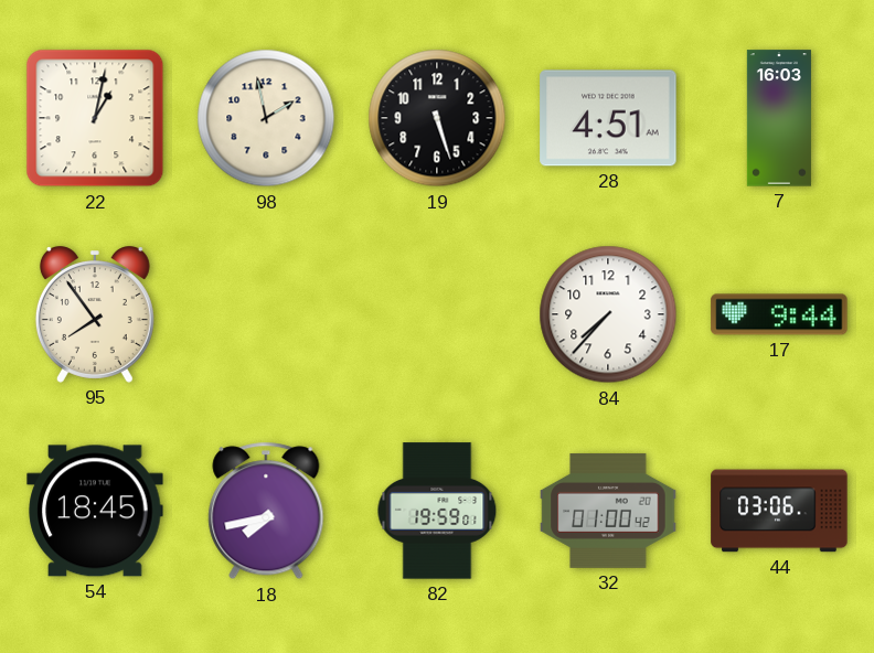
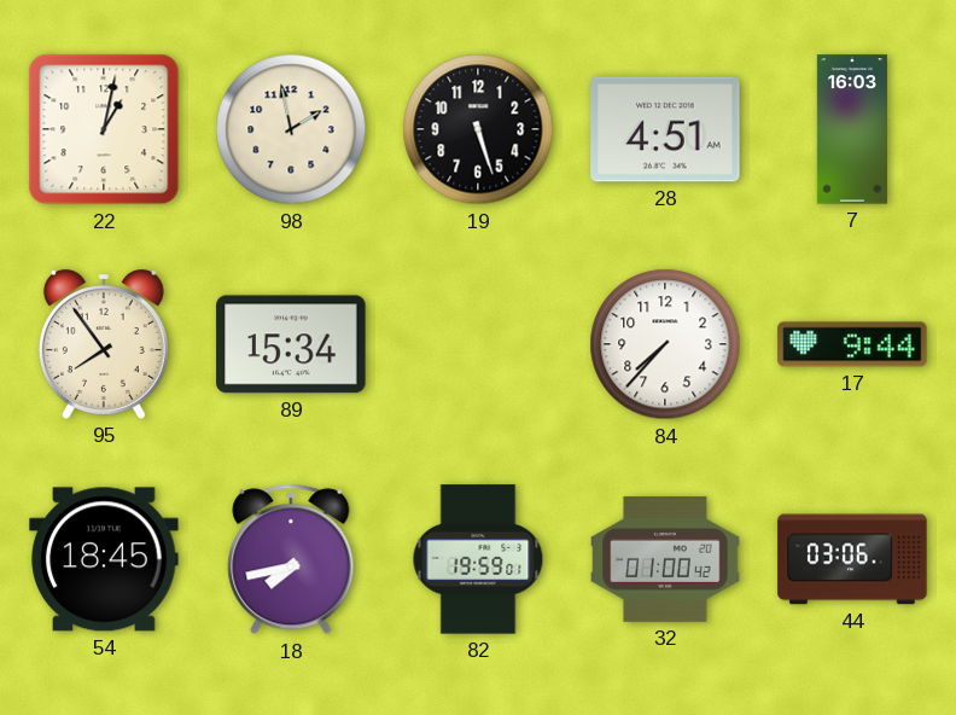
89: none -> 15:34
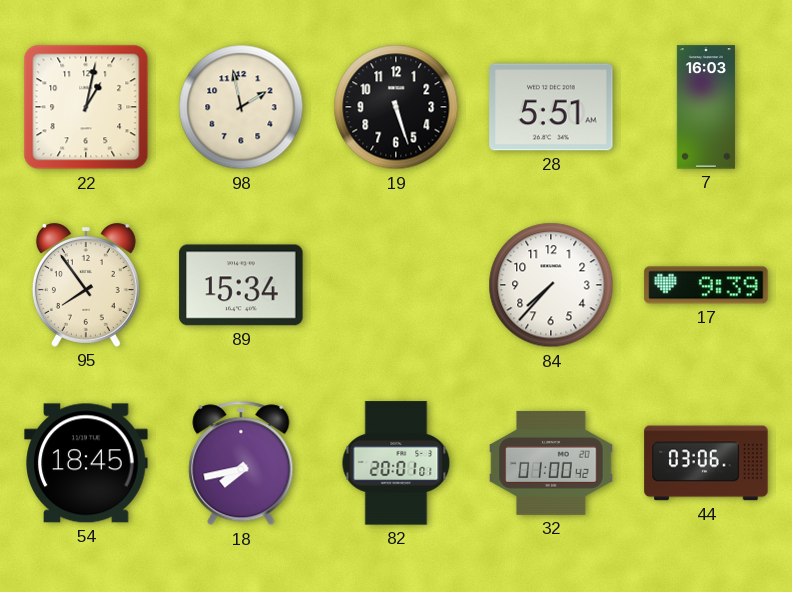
28: 4:51 -> 5:51
17: 9:44 -> 9:39
82: 19:59 -> 20:01
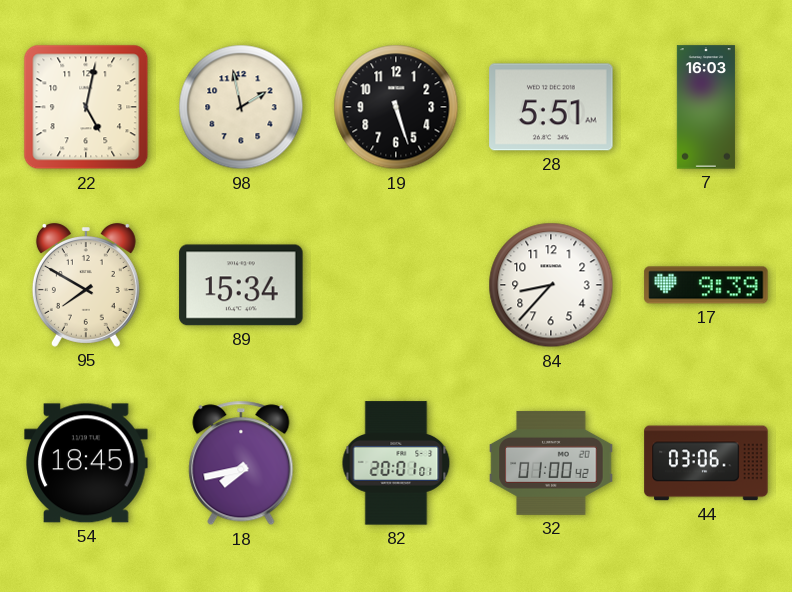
22: 1:02 -> 5:02
95: 7:54 -> 7:50
84: 7:37 -> 8:37
